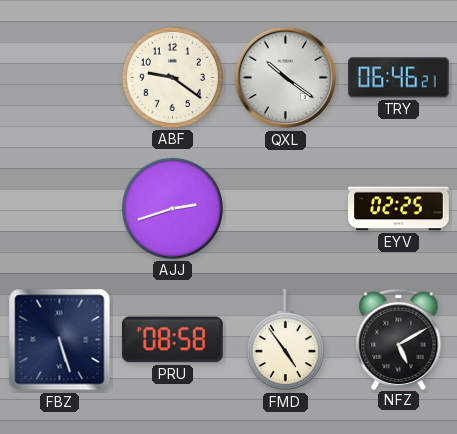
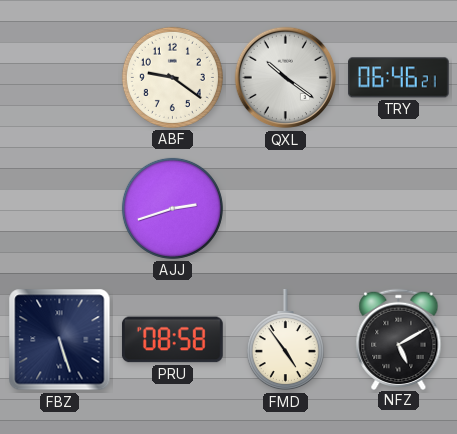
EYV: 02:25 -> none
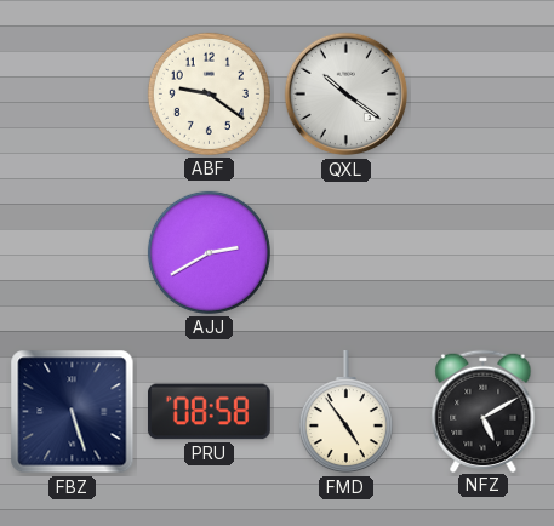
TRY: 06:46 -> none
AJJ: 2:42 -> 2:40
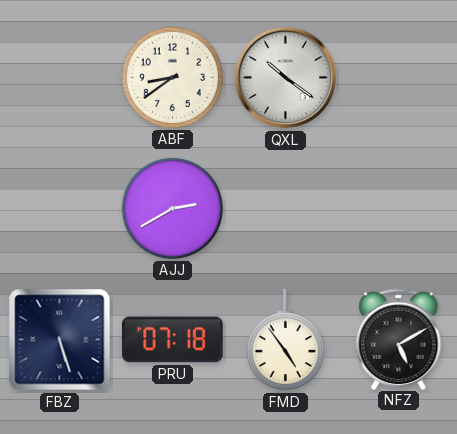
ABF: 9:21 -> 8:39
PRU: 08:58 -> 07:18
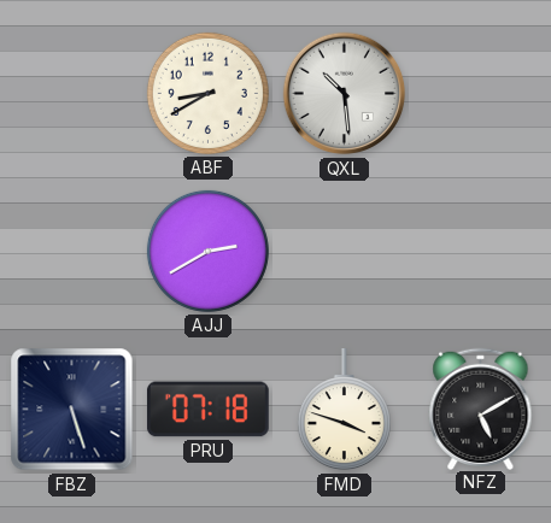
ABF: 8:39 -> 8:40
QXL: 10:21 -> 10:29
FMD: 4:54 -> 3:48
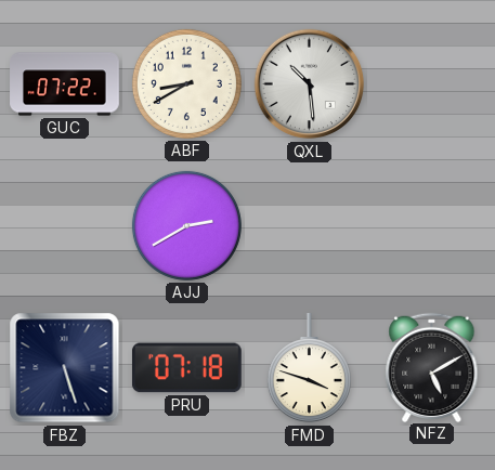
GUC: none -> 07:22
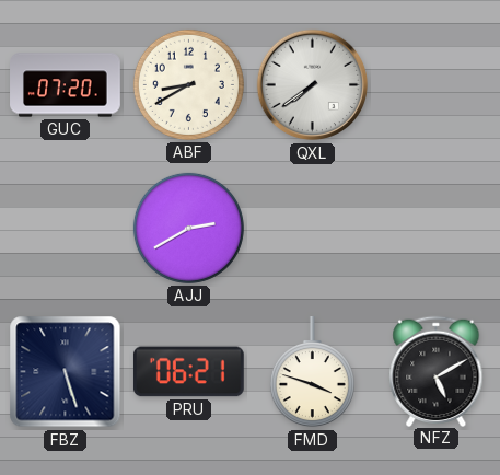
GUC: 07:22 -> 07:20
QXL: 10:29 -> 7:39
PRU: 07:18 -> 06:21
